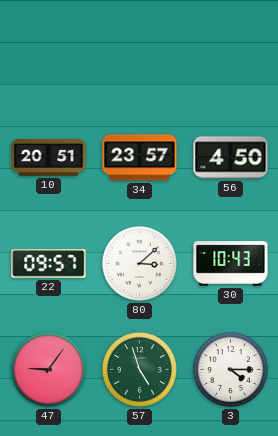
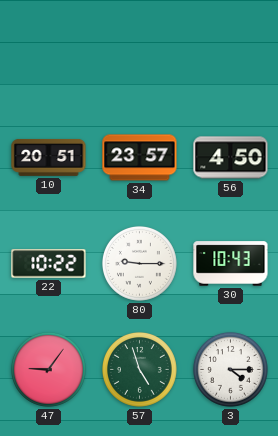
22: 09:57 -> 10:22
80: 3:08 -> 9:15
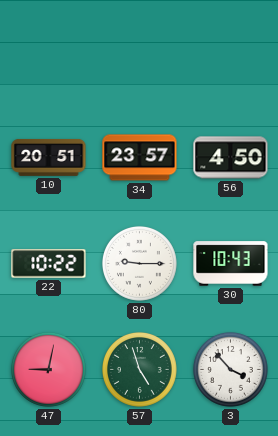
47: 9:06 -> 9:02
3: 4:15 -> 3:53
